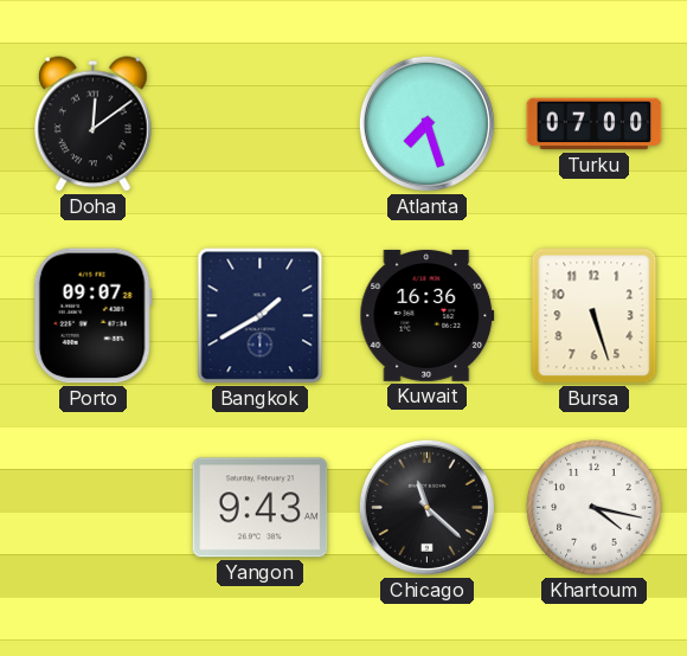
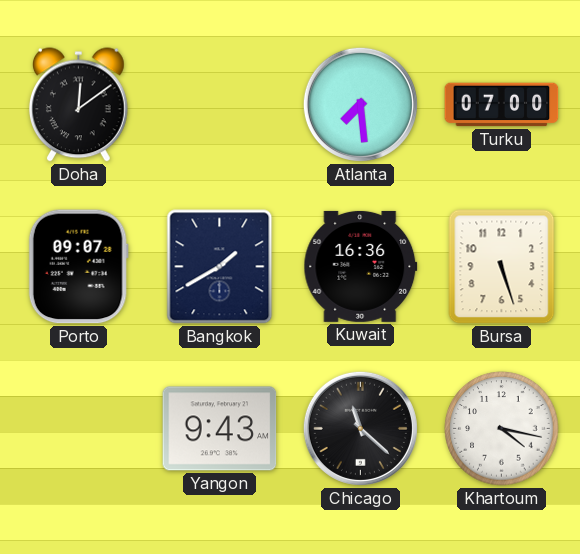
Atlanta: 7:27 -> 7:29
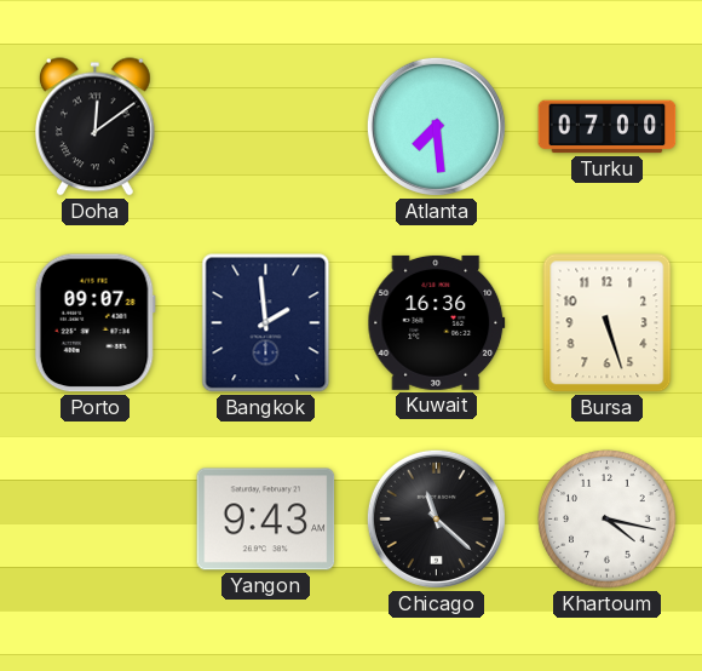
Bangkok: 1:40 -> 1:59
